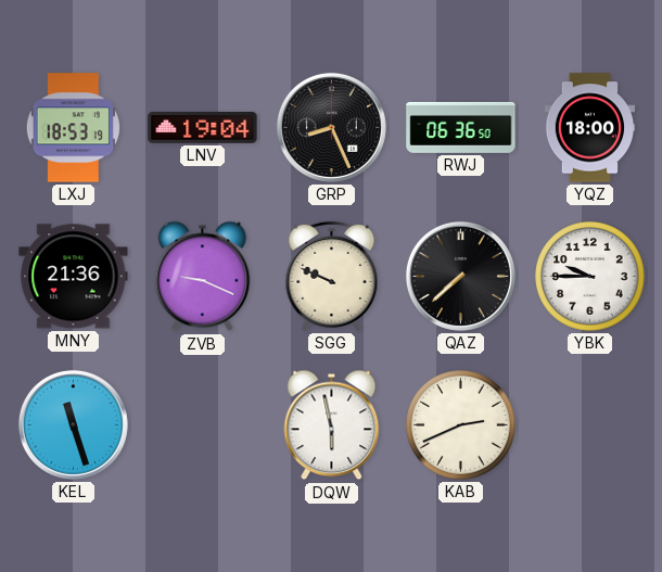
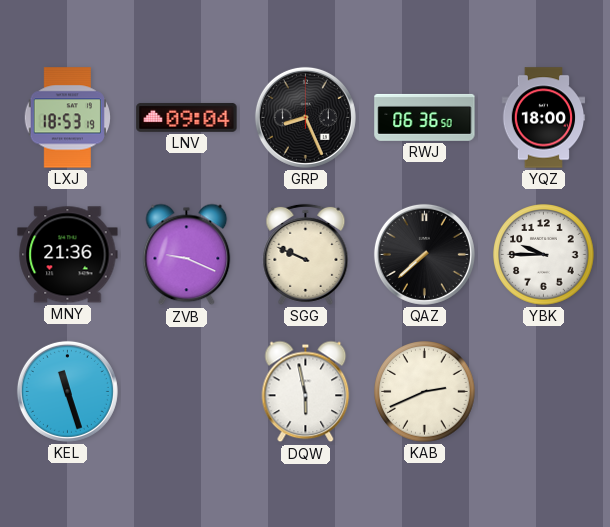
LNV: 19:04 -> 09:04
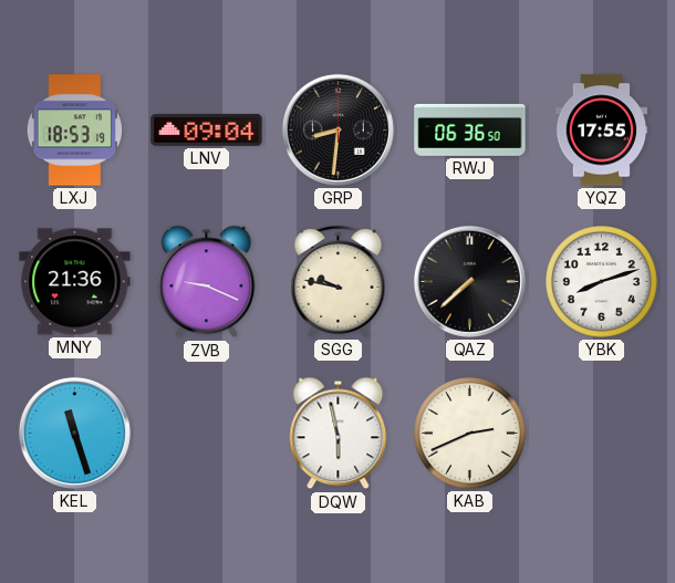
GRP: 8:26 -> 8:31
YQZ: 18:00 -> 17:55
SGG: 9:49 -> 9:47
YBK: 9:45 -> 8:12
